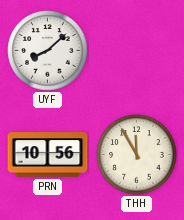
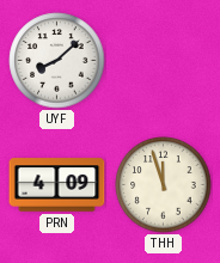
PRN: 10:56 -> 4:09
THH: 11:55 -> 11:57
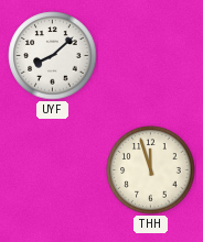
PRN: 4:09 -> none
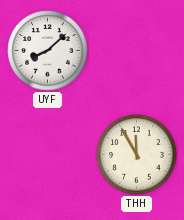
THH: 11:57 -> 11:55
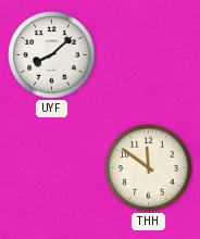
THH: 11:55 -> 11:51
